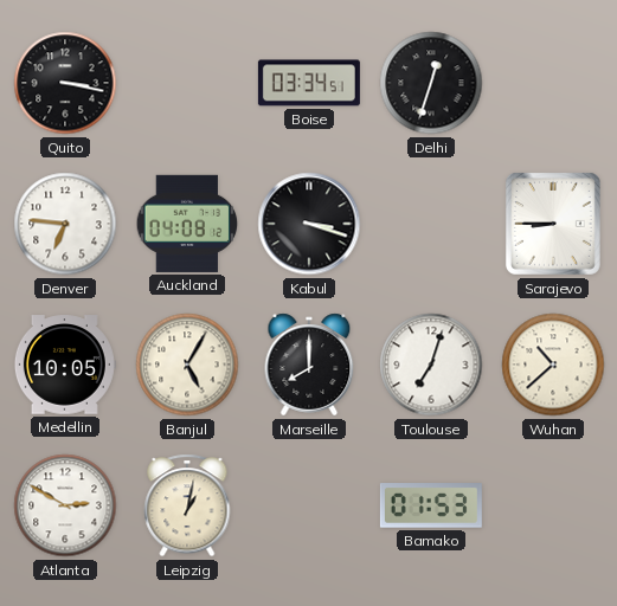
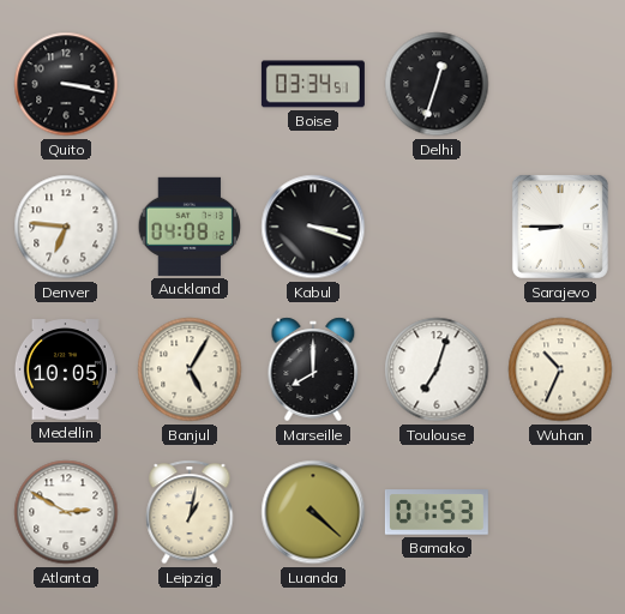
Wuhan: 10:38 -> 10:34
Luanda: none -> 4:22
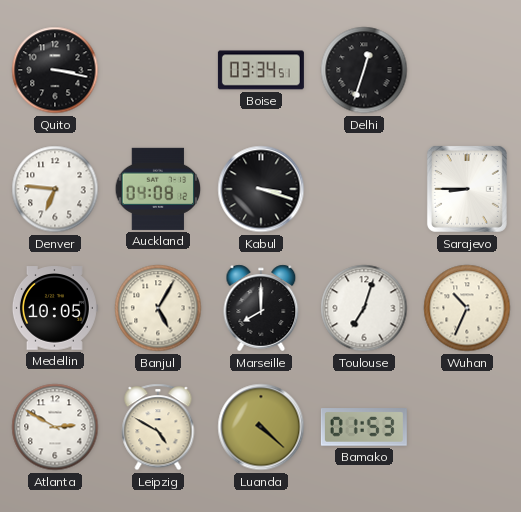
Leipzig: 1:02 -> 4:50
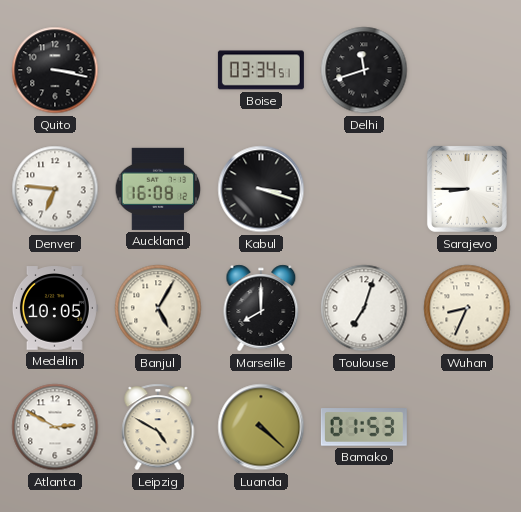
Delhi: 12:33 -> 11:42
Auckland: 04:08 -> 16:08
Wuhan: 10:34 -> 8:34
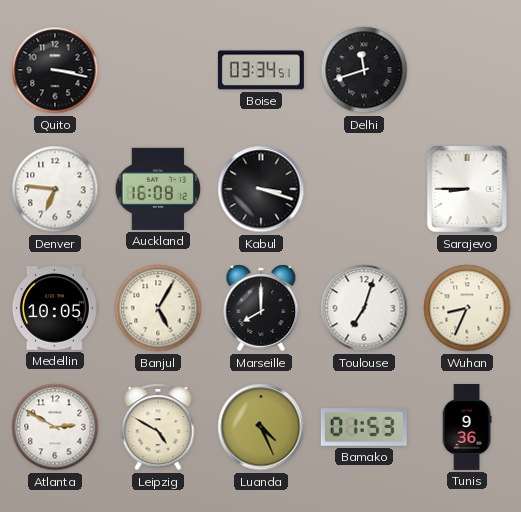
Luanda: 4:22 -> 4:26
Tunis: none -> 9:36
